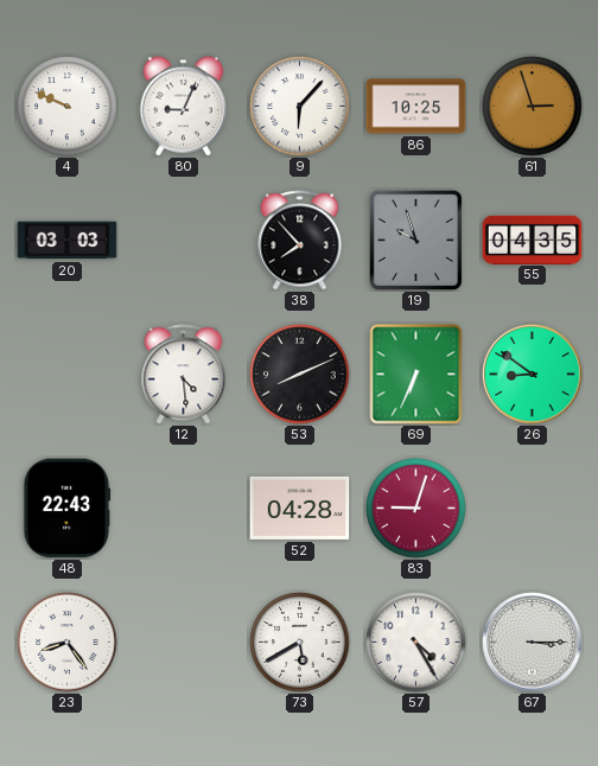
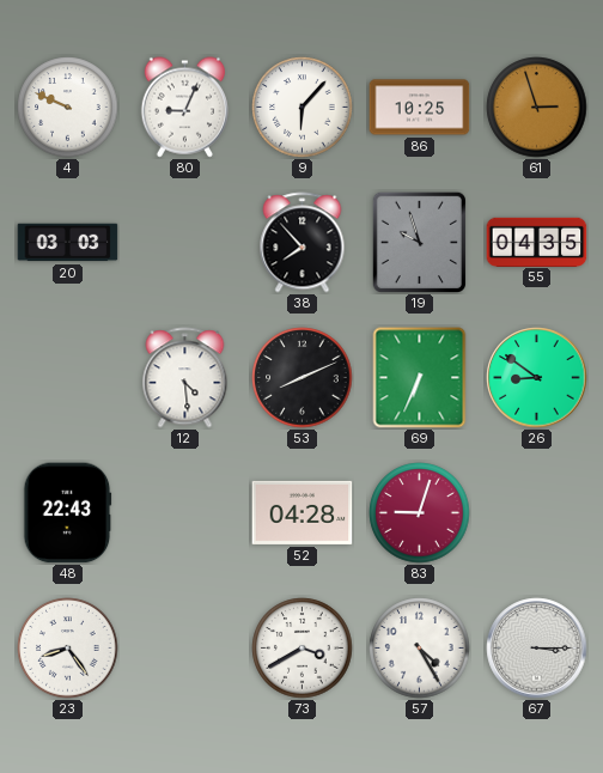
73: 5:40 -> 3:40
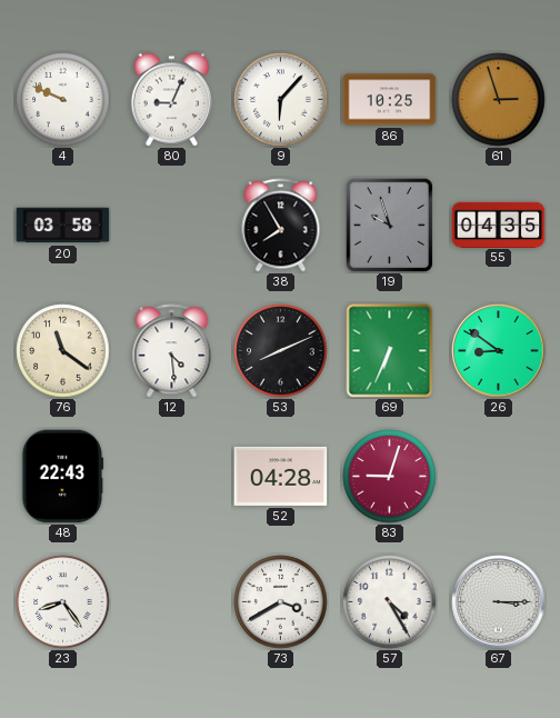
20: 03:03 -> 03:58
38: 7:53 -> 7:55
76: none -> 11:21
